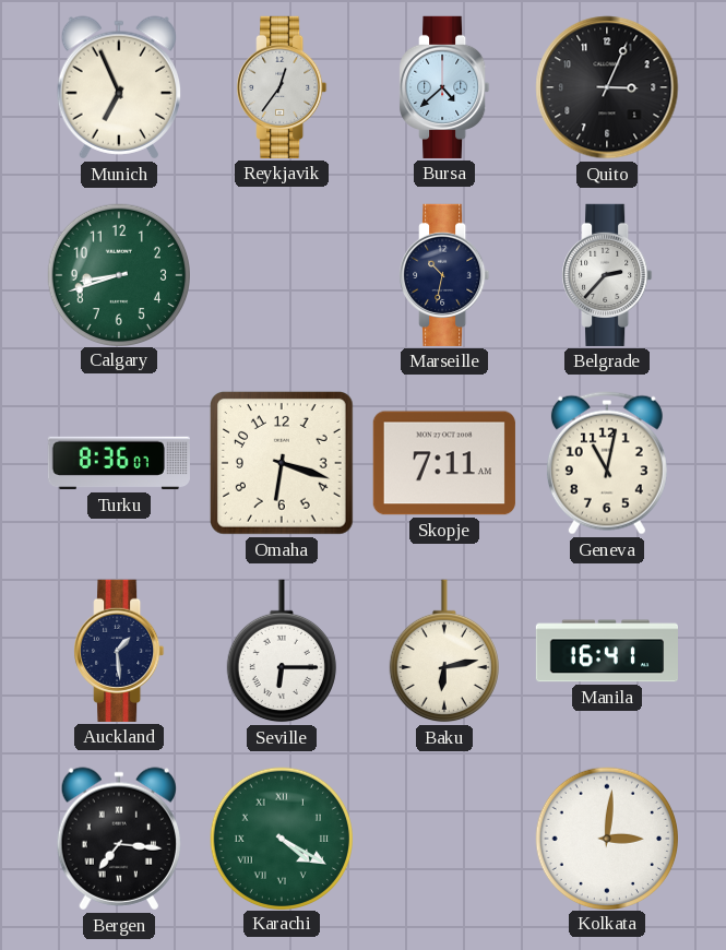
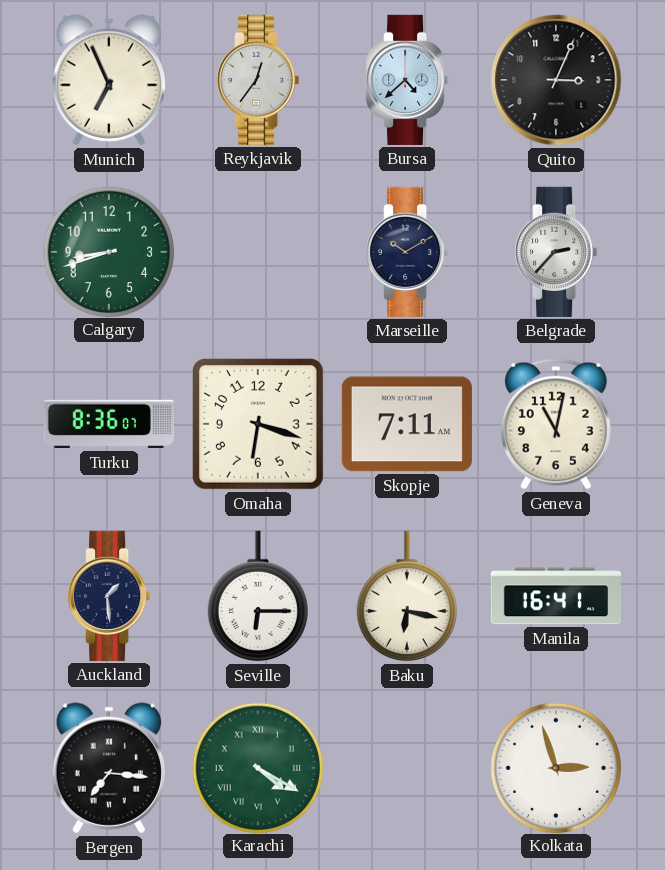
Marseille: 10:32 -> 10:10
Baku: 6:13 -> 6:17
Kolkata: 3:01 -> 2:57
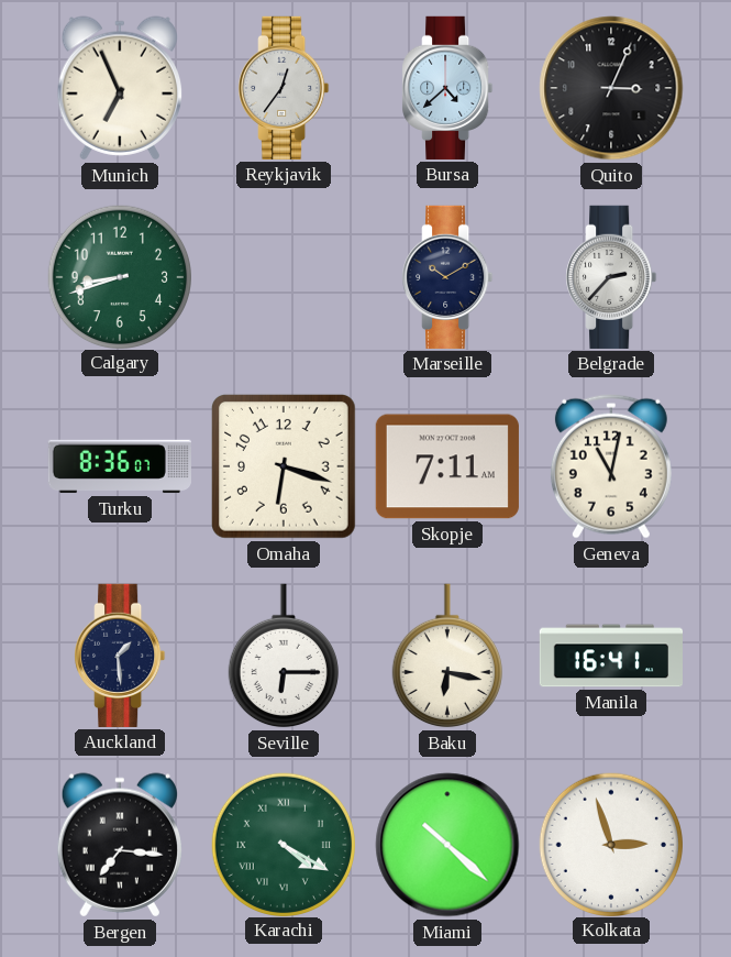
Miami: none -> 10:22
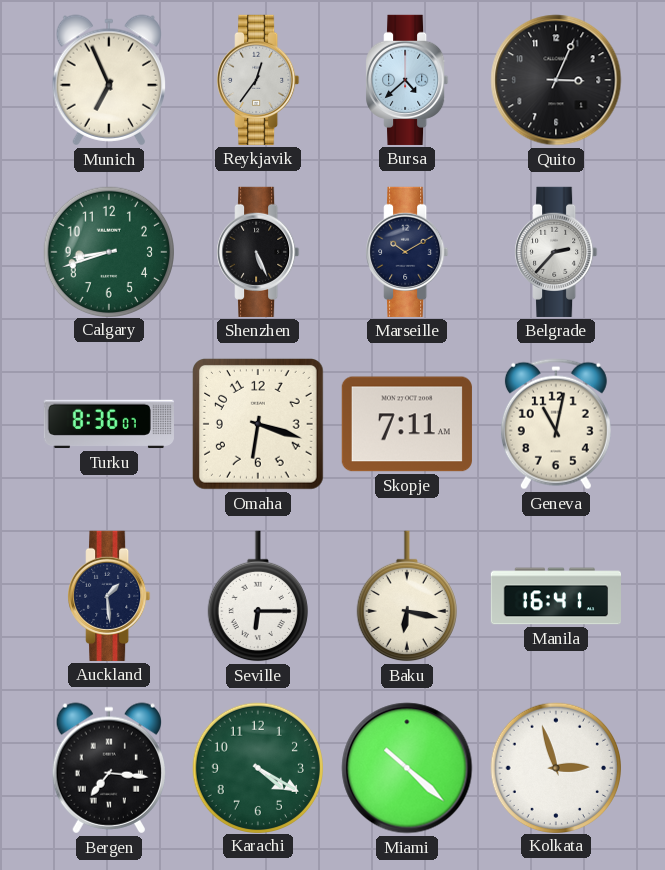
Shenzhen: none -> 5:26
Karachi numerals: Roman -> Arabic
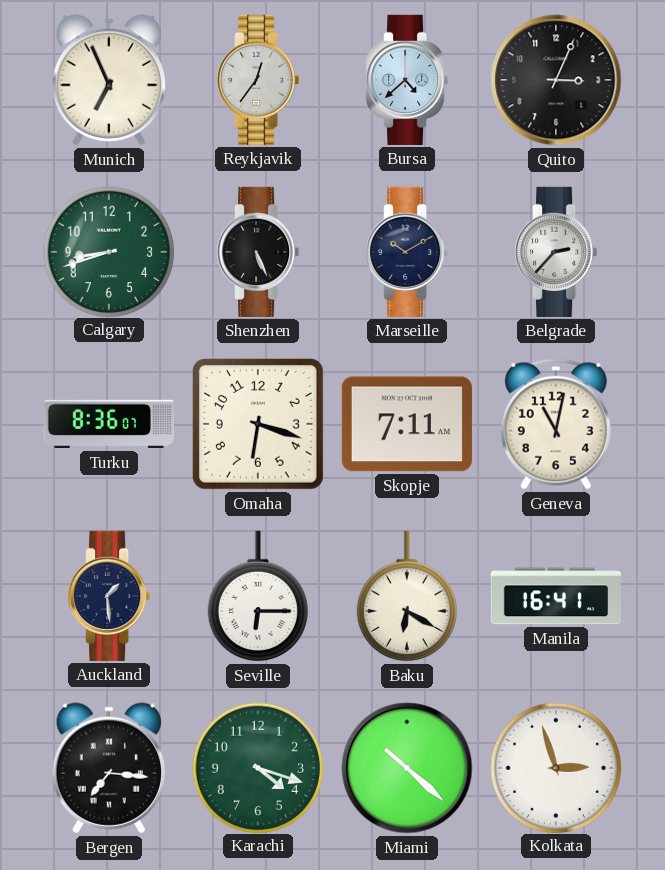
Baku: 6:17 -> 6:20
Karachi: 4:20 -> 4:18
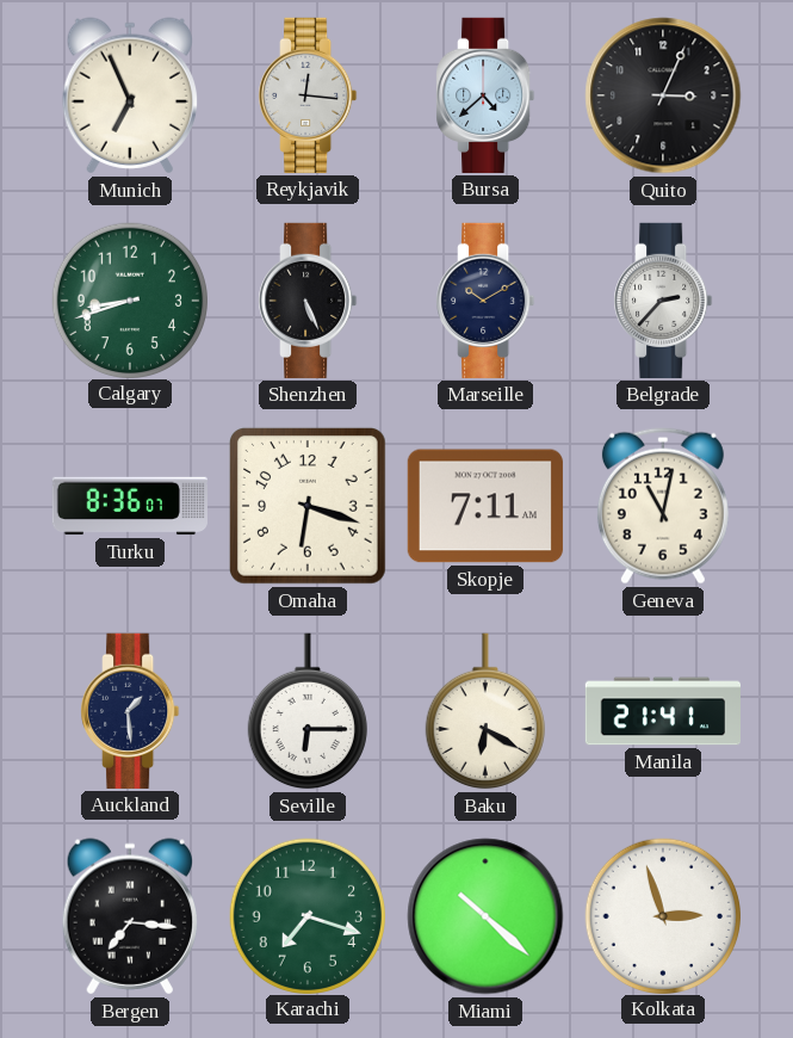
Reykjavik: 12:36 -> 12:16
Manila: 16:41 -> 21:41
Karachi: 4:18 -> 7:18
